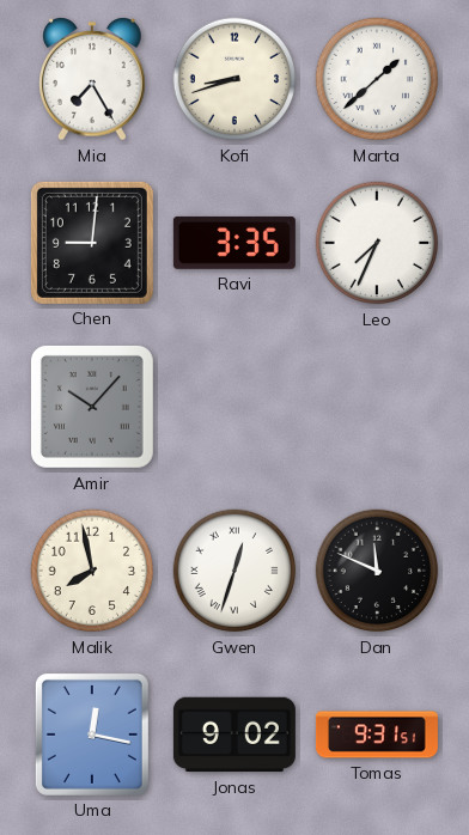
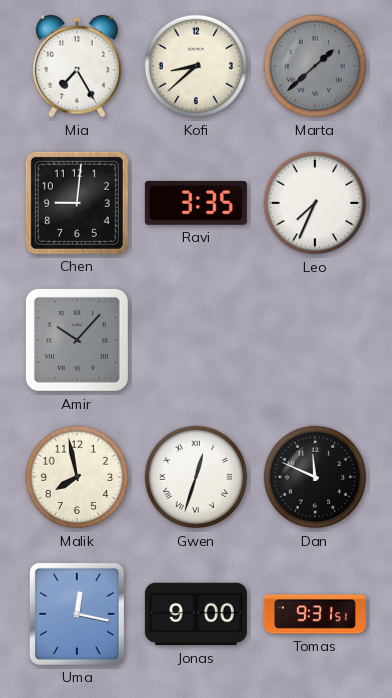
Kofi: 8:42 -> 8:38
Marta dial: white -> grey
Jonas: 9:02 -> 9:00
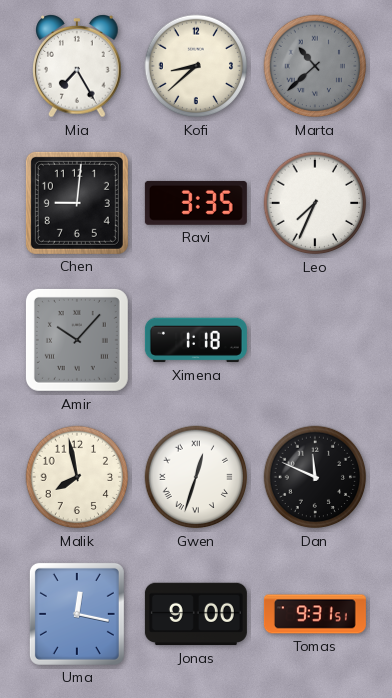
Marta: 1:38 -> 10:38
Ximena: none -> 1:18
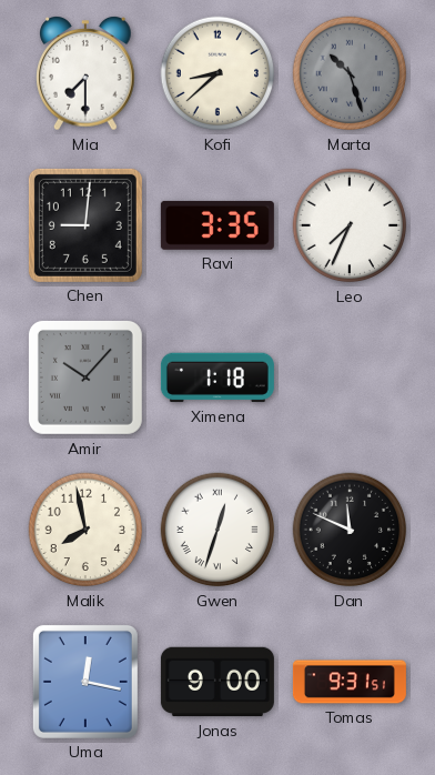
Mia: 7:25 -> 7:30
Marta: 10:38 -> 10:27
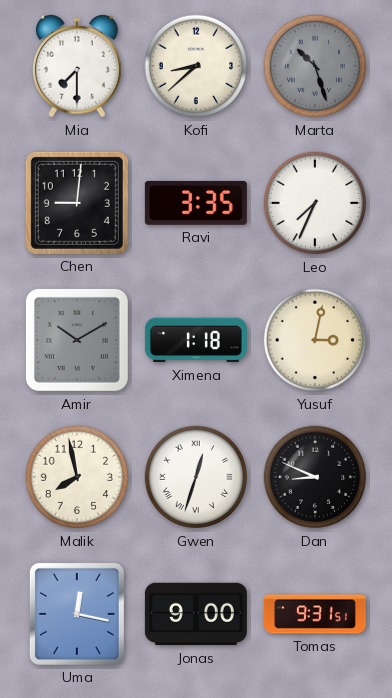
Amir: 10:07 -> 10:10
Yusuf: none -> 3:02
Dan: 11:49 -> 8:49
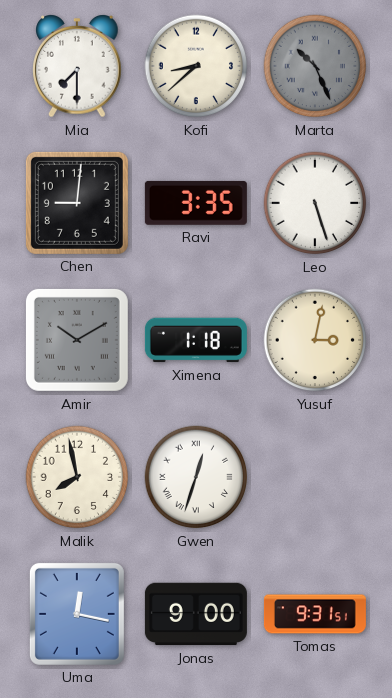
Marta: 10:27 -> 10:26
Leo: 7:34 -> 5:27
Dan: 8:49 -> none
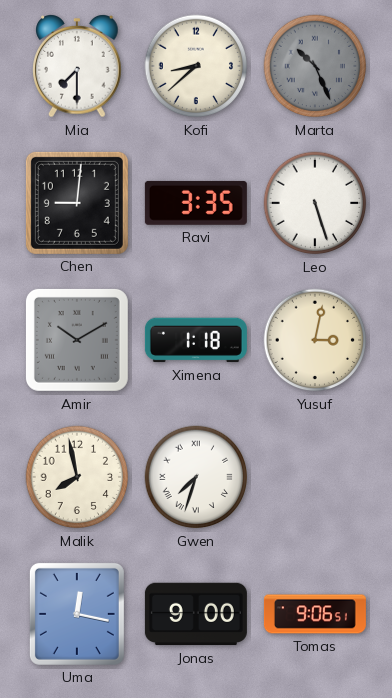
Gwen: 12:33 -> 7:33
Tomas: 9:31 -> 9:06
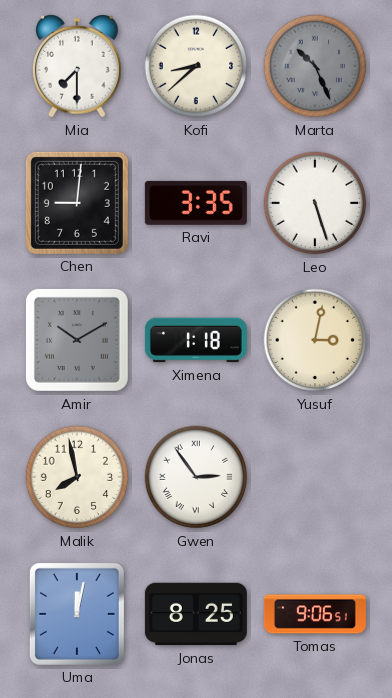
Gwen: 7:33 -> 2:54
Uma: 12:17 -> 12:02
Jonas: 9:00 -> 8:25
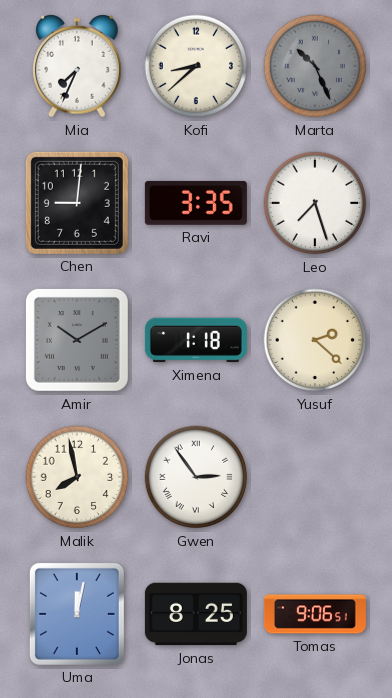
Mia: 7:30 -> 7:34
Leo: 5:27 -> 7:27
Yusuf: 3:02 -> 2:22
